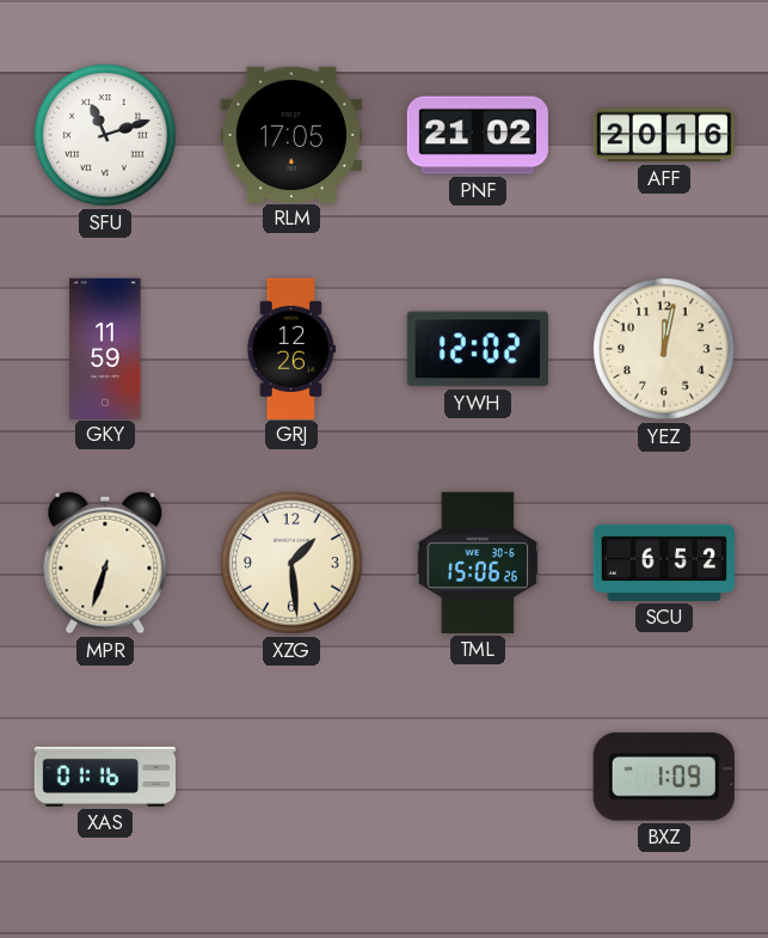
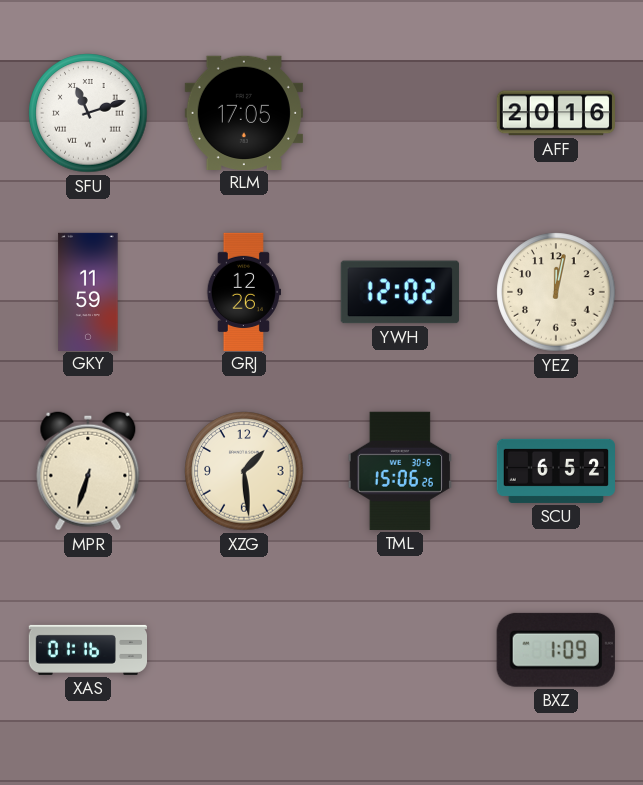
PNF: 21:02 -> none
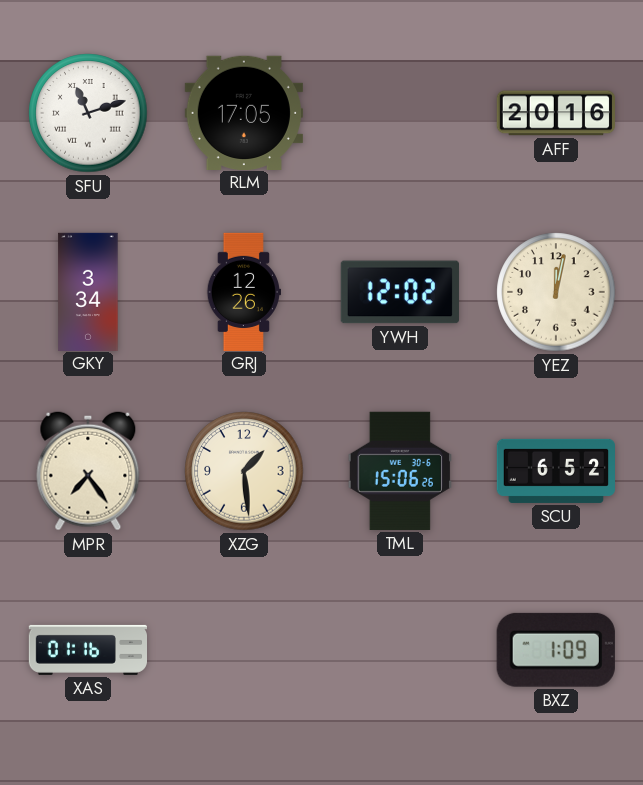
GKY: 11:59 -> 3:34
MPR: 6:33 -> 7:24
